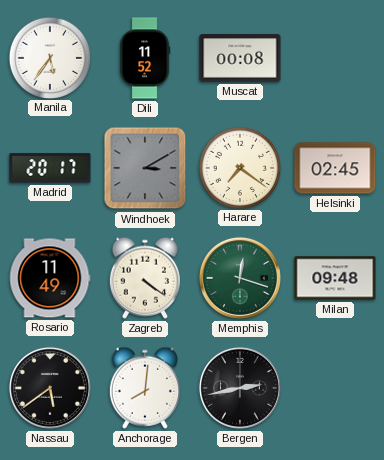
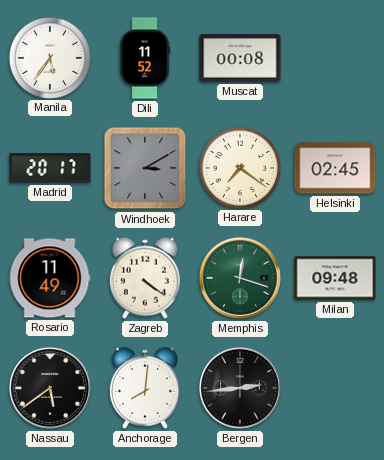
Bergen: 2:43 -> 2:44
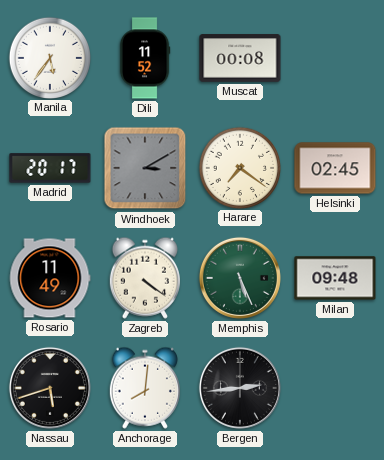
Memphis: 12:18 -> 5:26
Nassau: 5:39 -> 5:42
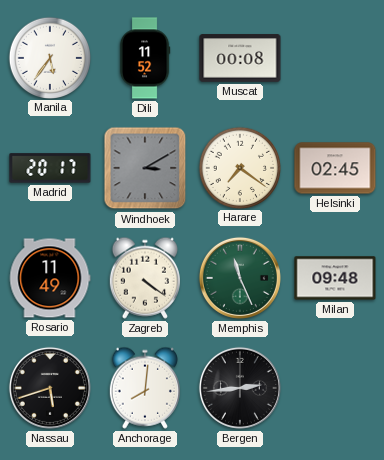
Memphis: 5:26 -> 11:26
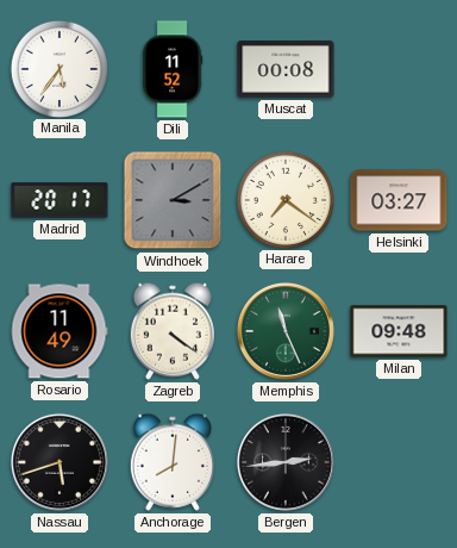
Helsinki: 02:45 -> 03:27
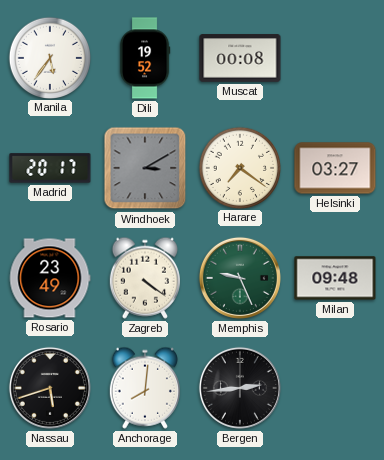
Dili: 11:52 -> 19:52
Rosario: 11:49 -> 23:49
Memphis: 11:26 -> 9:26
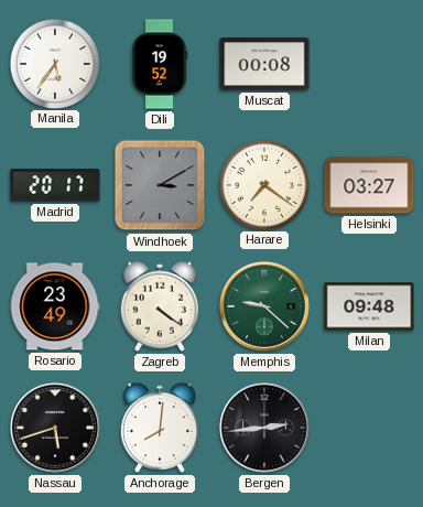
Memphis: 9:26 -> 9:22
